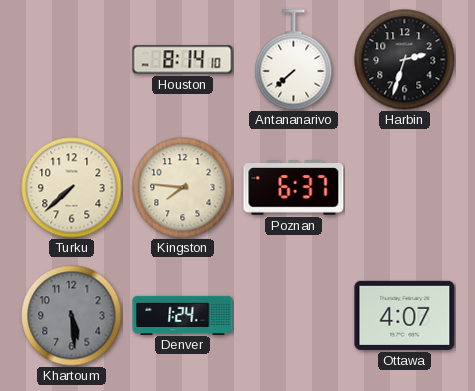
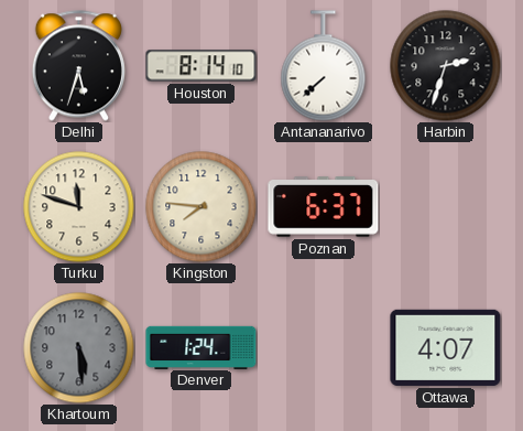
Delhi: none -> 5:33
Turku: 7:38 -> 11:48
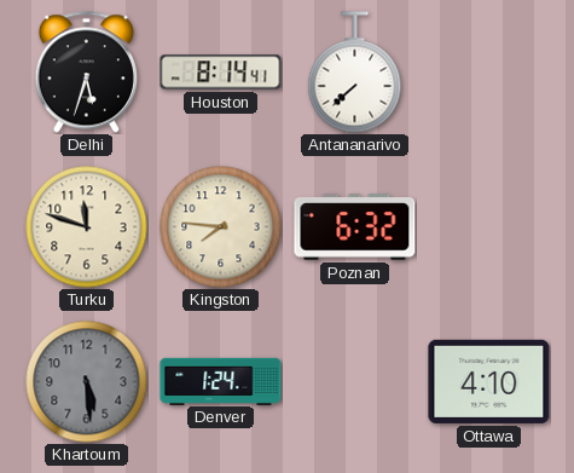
Houston: 8:14:10 -> 8:14:41
Harbin: 2:33 -> none
Poznan: 6:37 -> 6:32
Ottawa: 4:07 -> 4:10
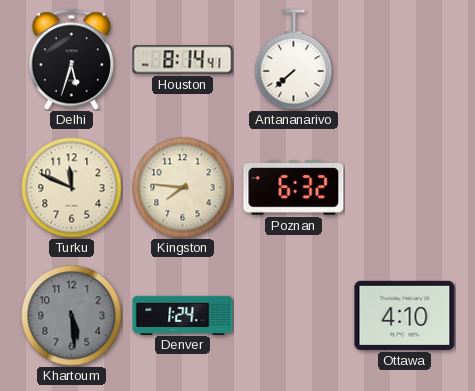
Turku: 11:48 -> 11:49
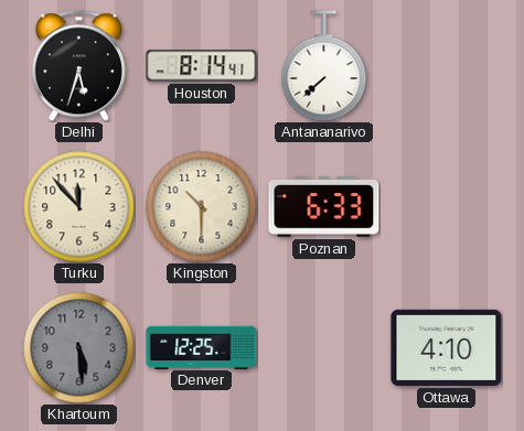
Turku: 11:49 -> 11:53
Kingston: 7:46 -> 10:30
Poznan: 6:32 -> 6:33
Denver: 1:24 -> 12:25
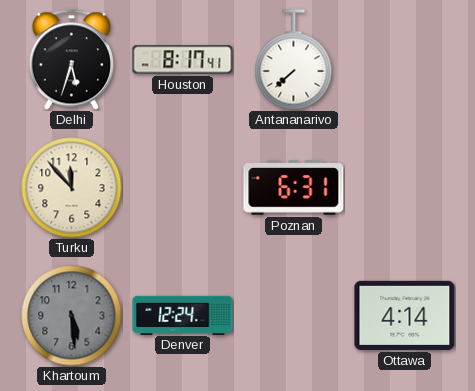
Houston: 8:14 -> 8:17
Kingston: 10:30 -> none
Poznan: 6:33 -> 6:31
Denver: 12:25 -> 12:24
Ottawa: 4:10 -> 4:14
